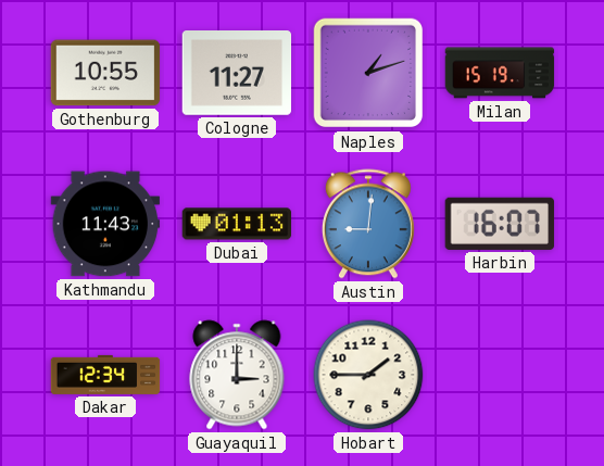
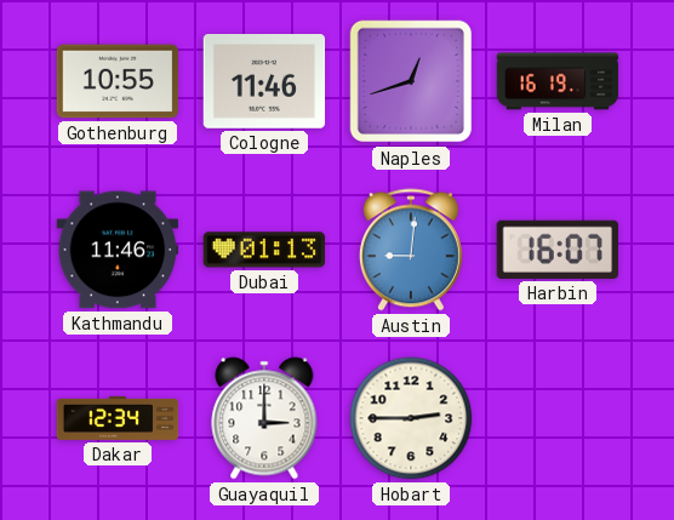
Cologne: 11:27 -> 11:46
Naples: 1:12 -> 12:42
Milan: 15:19 -> 16:19
Kathmandu: 11:43 -> 11:46
Hobart: 1:45 -> 2:45
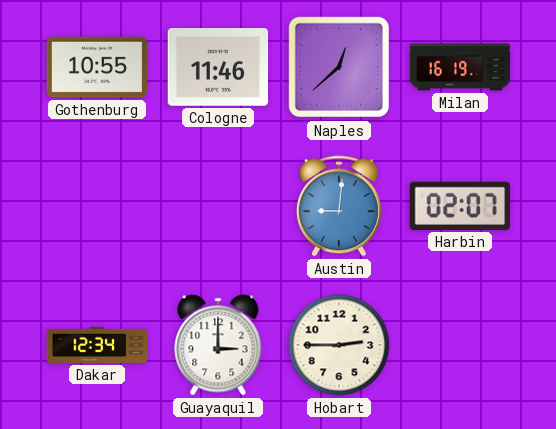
Naples: 12:42 -> 12:38
Kathmandu: 11:46 -> none
Dubai: 01:13 -> none
Harbin: 16:07 -> 02:07
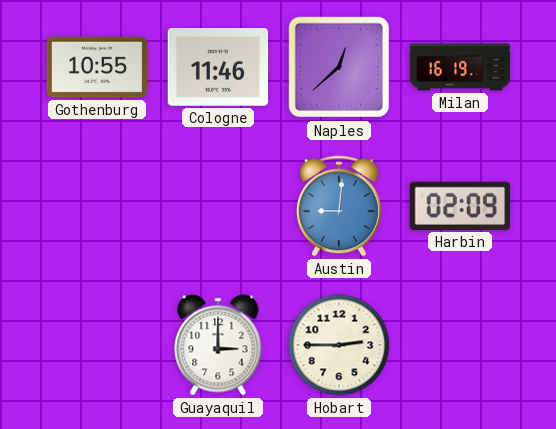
Harbin: 02:07 -> 02:09
Dakar: 12:34 -> none
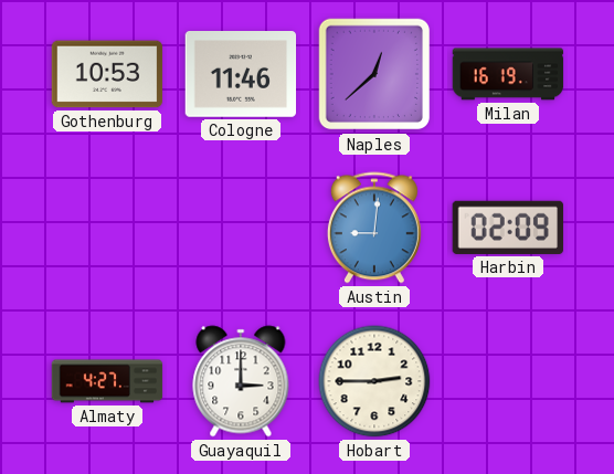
Gothenburg: 10:55 -> 10:53
Almaty: none -> 4:27
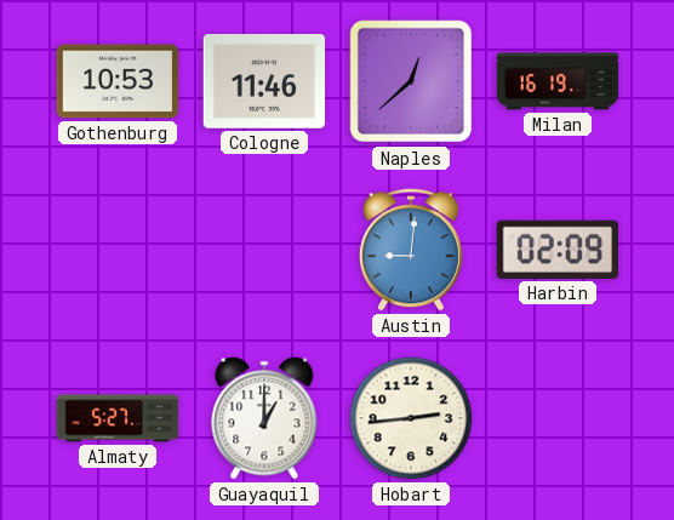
Almaty: 4:27 -> 5:27
Guayaquil: 3:00 -> 1:00
Hobart: 2:45 -> 2:44
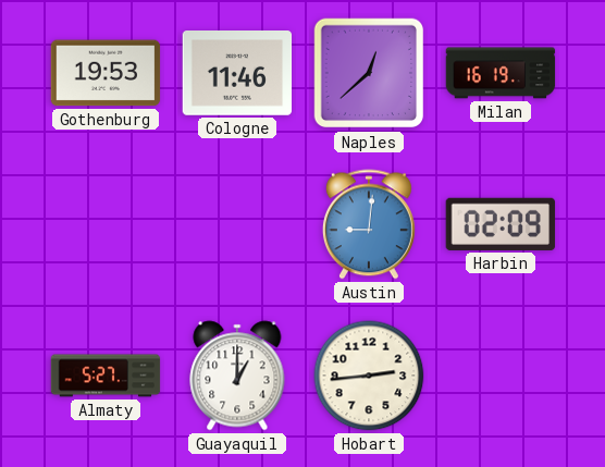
Gothenburg: 10:53 -> 19:53
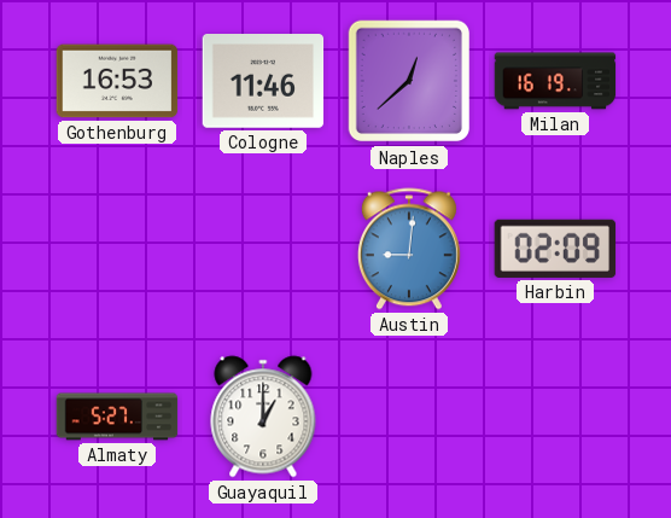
Gothenburg: 19:53 -> 16:53
Hobart: 2:44 -> none
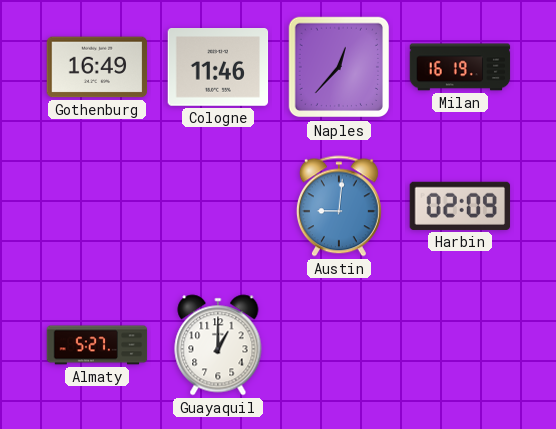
Gothenburg: 16:53 -> 16:49
Naples: 12:38 -> 12:37
